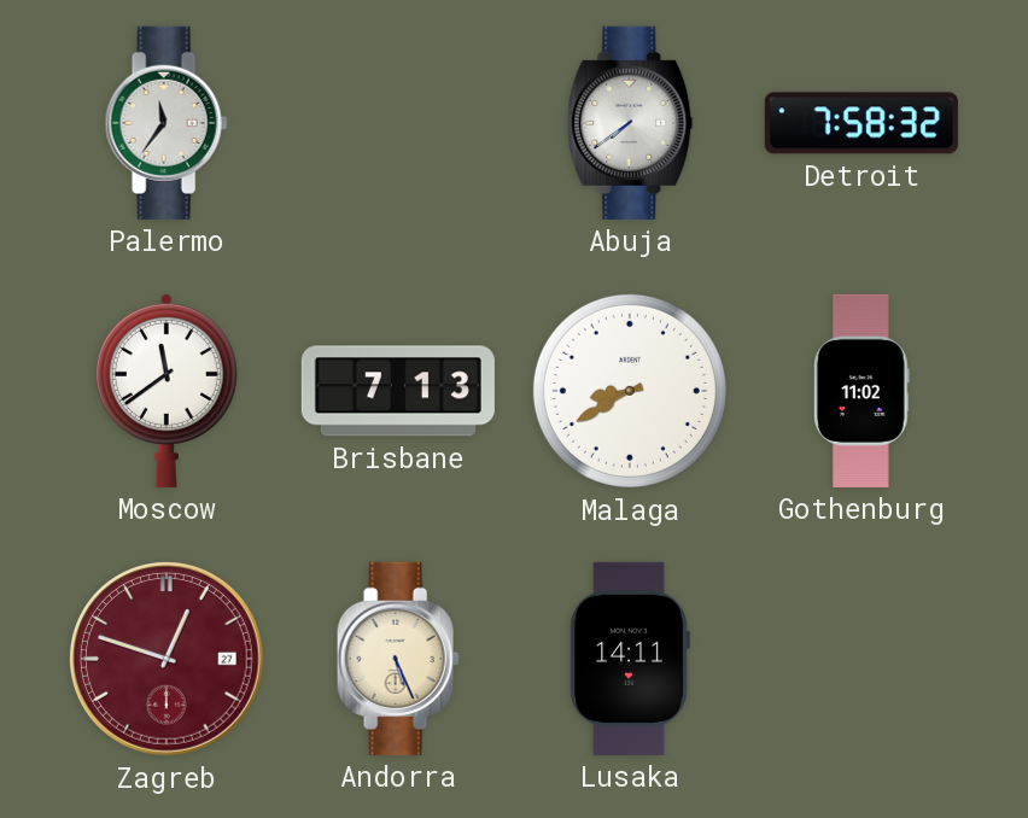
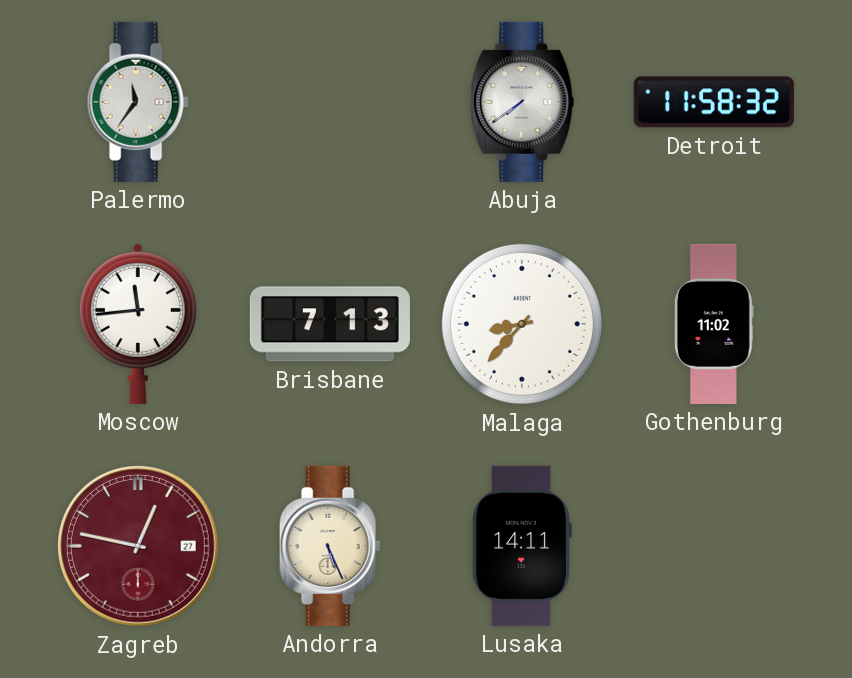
Detroit: 7:58 -> 11:58
Moscow: 11:39 -> 11:44
Malaga: 8:40 -> 8:37
Zagreb: 12:48 -> 12:47
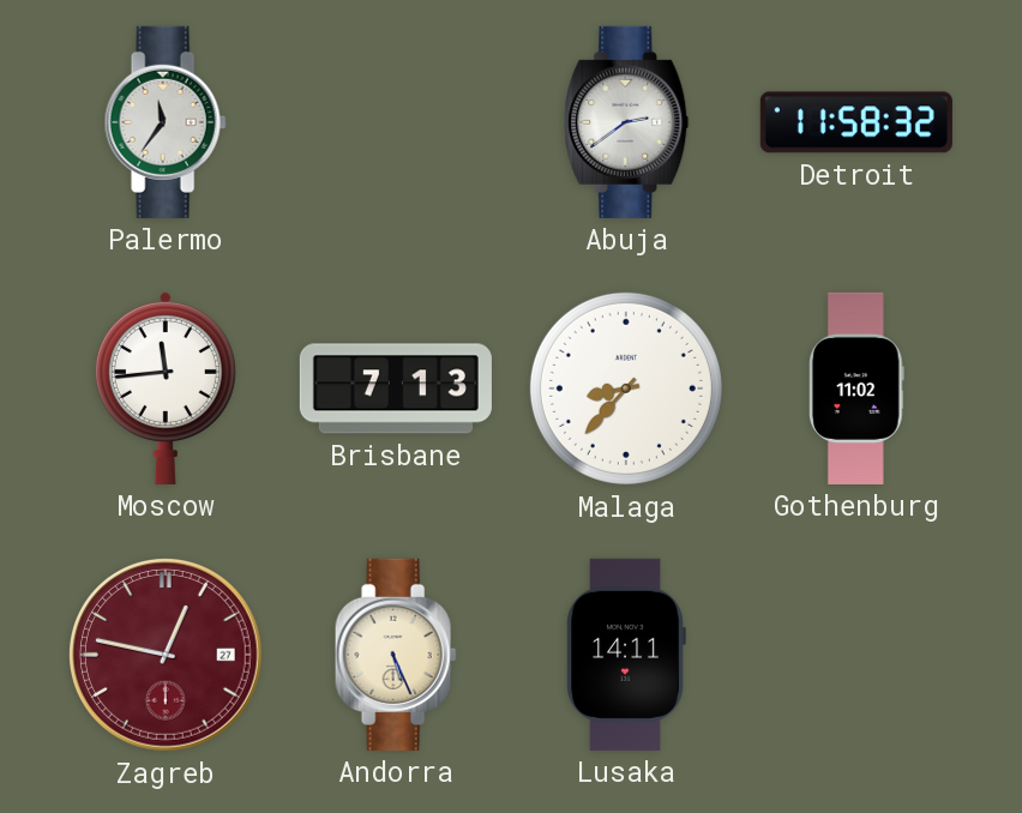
Abuja: 7:39 -> 2:39
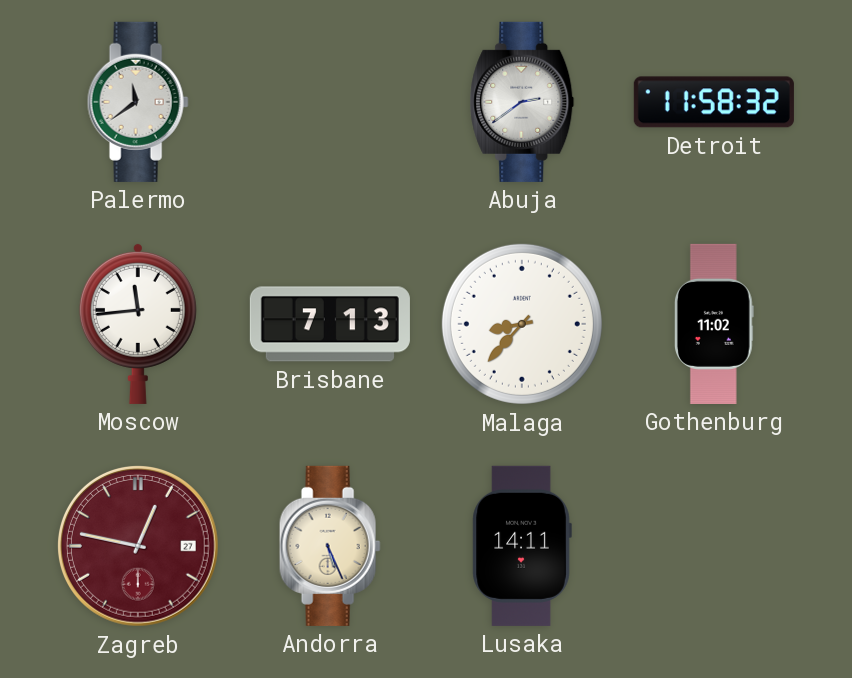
Palermo: 11:36 -> 11:39
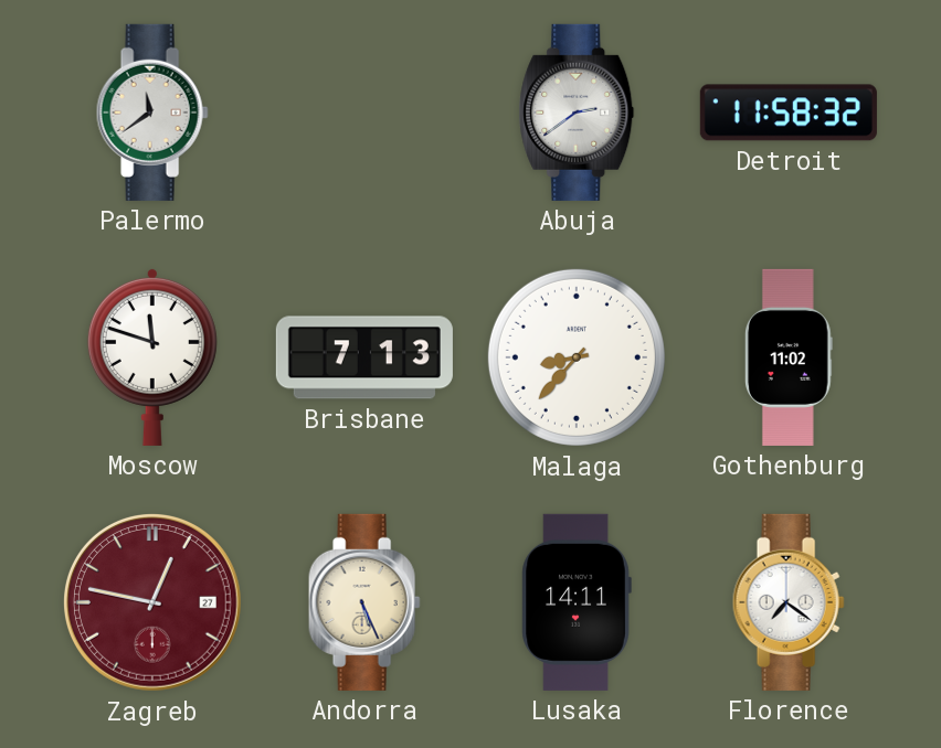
Moscow: 11:44 -> 11:48
Florence: none -> 7:21
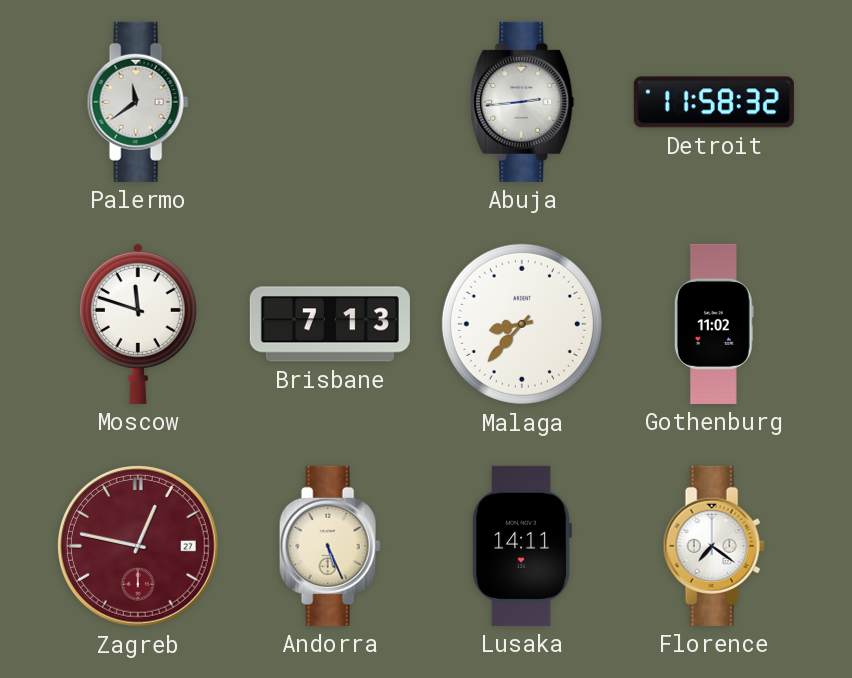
Abuja: 2:39 -> 2:44
